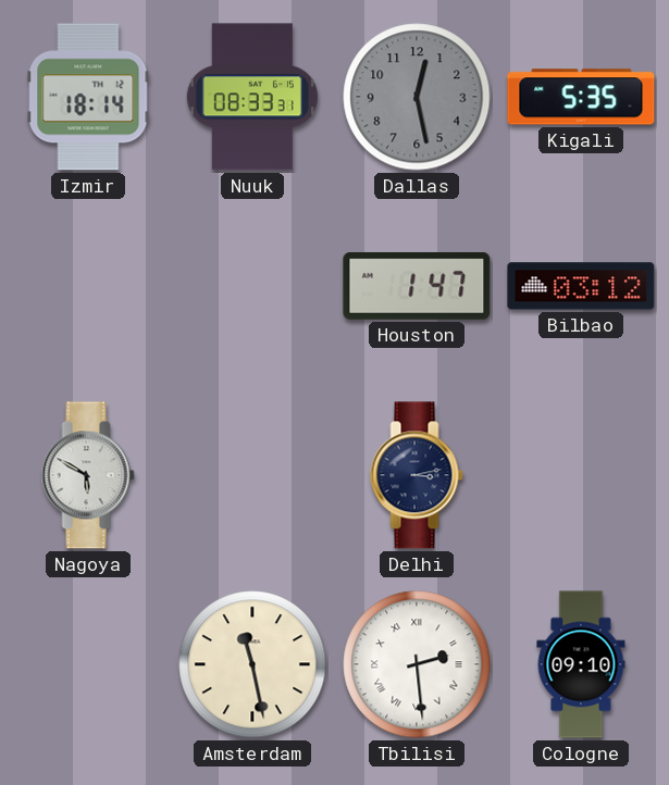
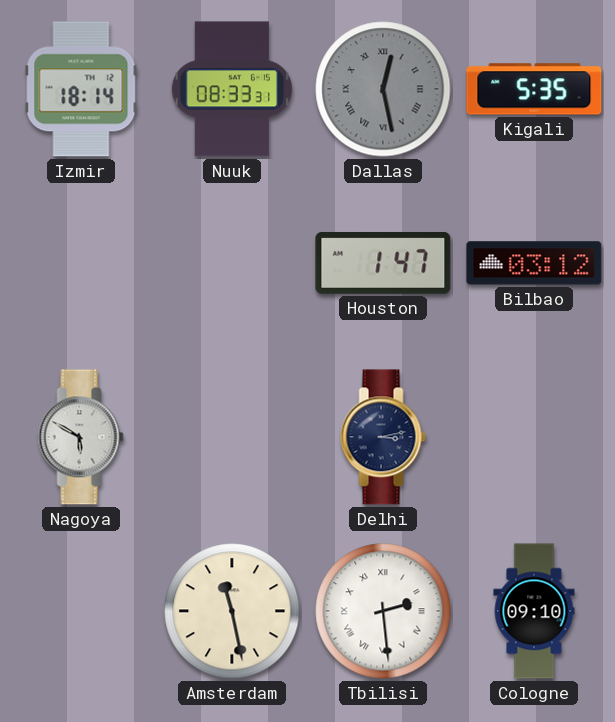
Dallas numerals: Arabic -> Roman
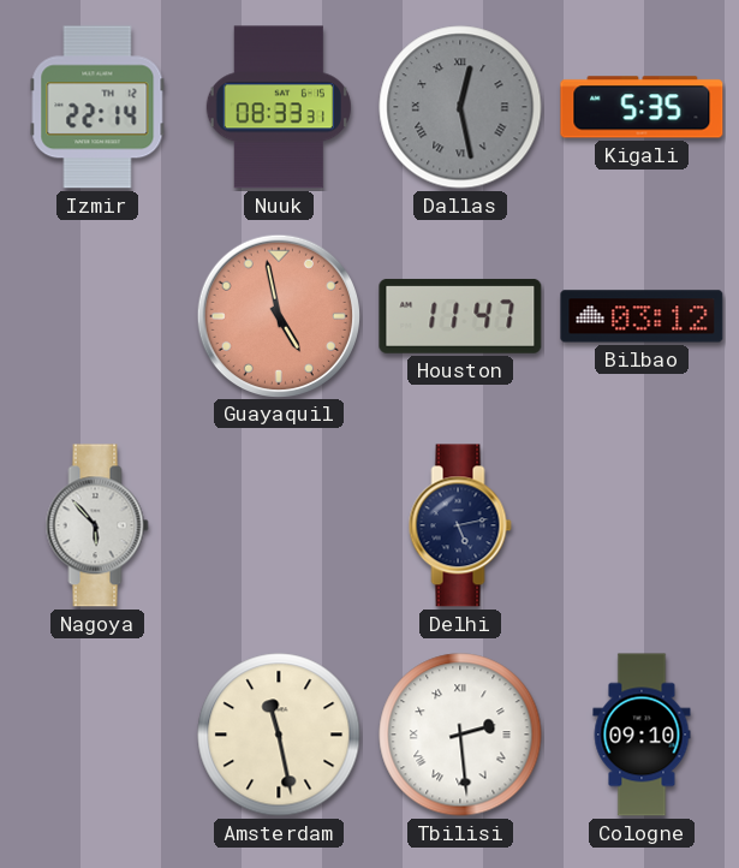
Izmir: 18:14 -> 22:14
Guayaquil: none -> 4:58
Houston: 1:47 -> 11:47
Nagoya: 5:50 -> 5:53
Delhi: 3:13 -> 5:13
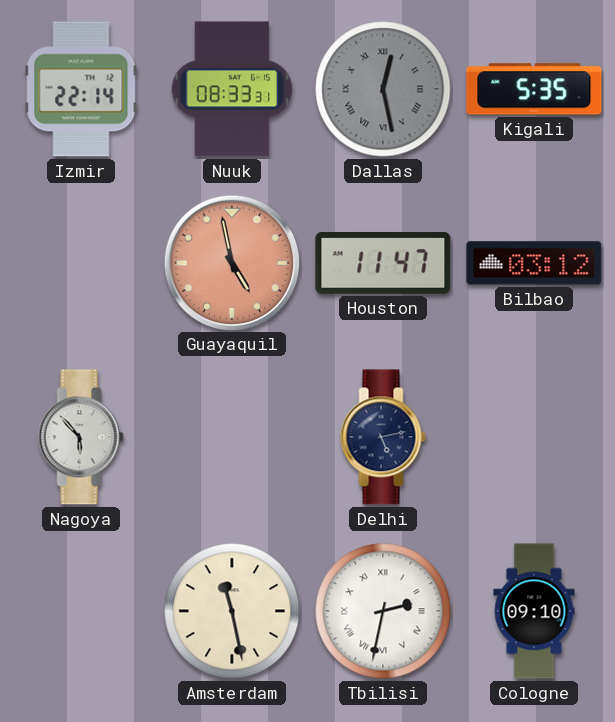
Tbilisi: 2:29 -> 2:32
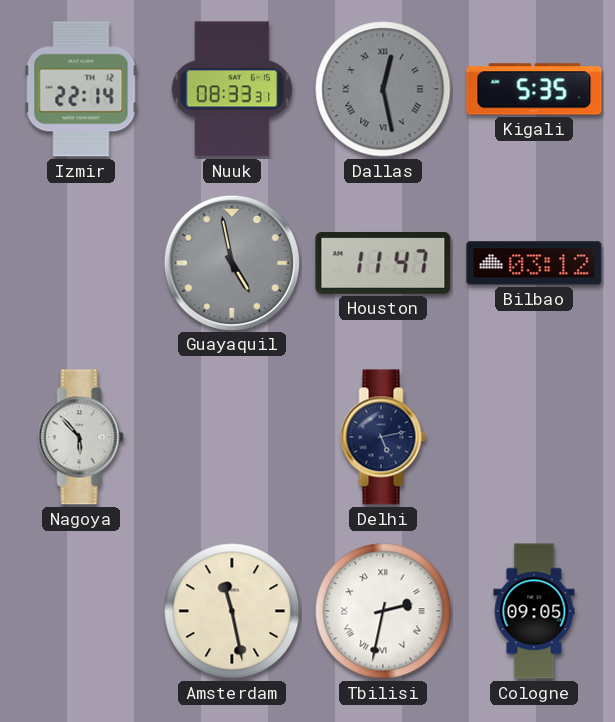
Guayaquil dial: salmon -> grey
Cologne: 09:10 -> 09:05
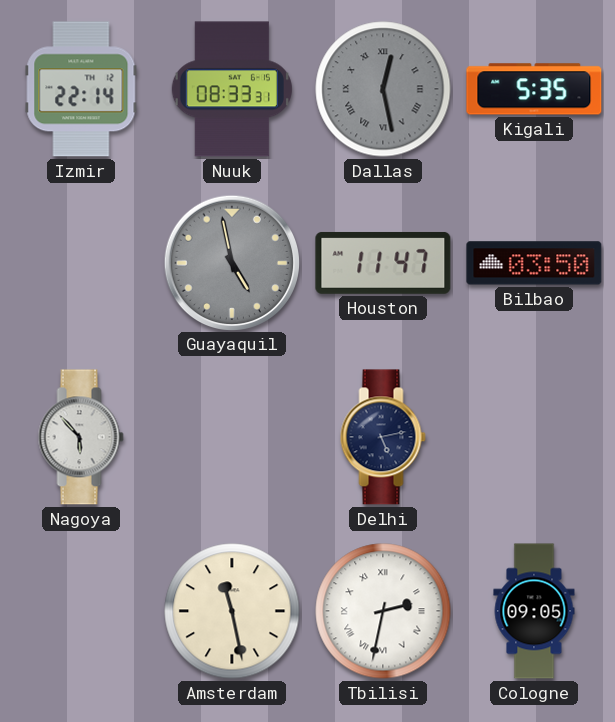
Bilbao: 03:12 -> 03:50
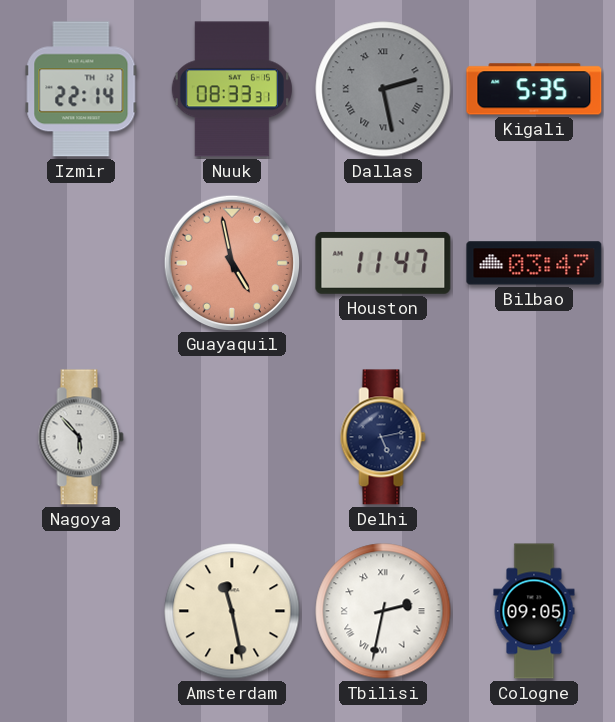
Dallas: 12:28 -> 2:28
Guayaquil dial: grey -> salmon
Bilbao: 03:50 -> 03:47
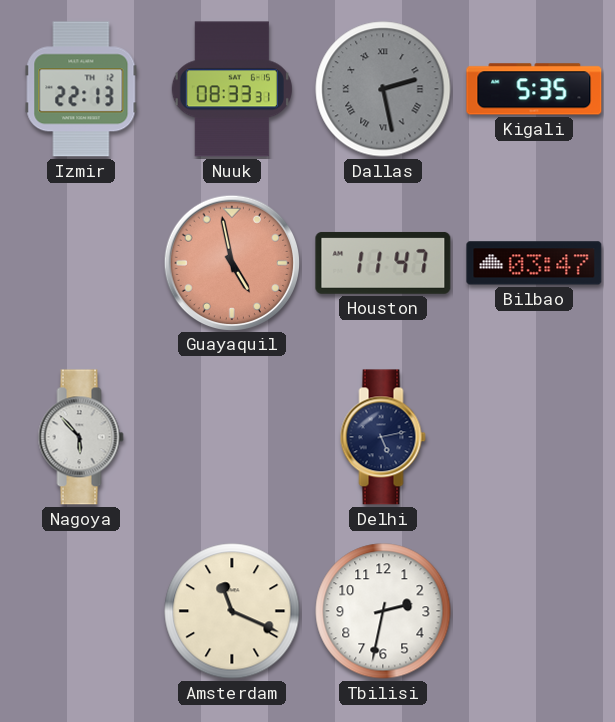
Izmir: 22:14 -> 22:13
Amsterdam: 11:28 -> 11:19
Tbilisi numerals: Roman -> Arabic
Cologne: 09:05 -> none
